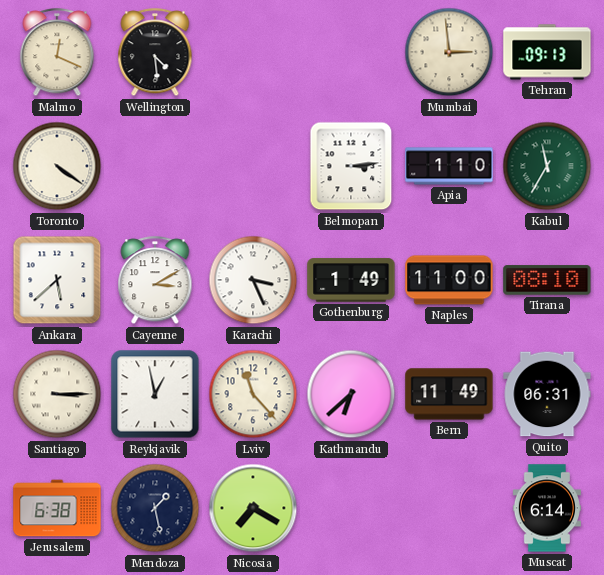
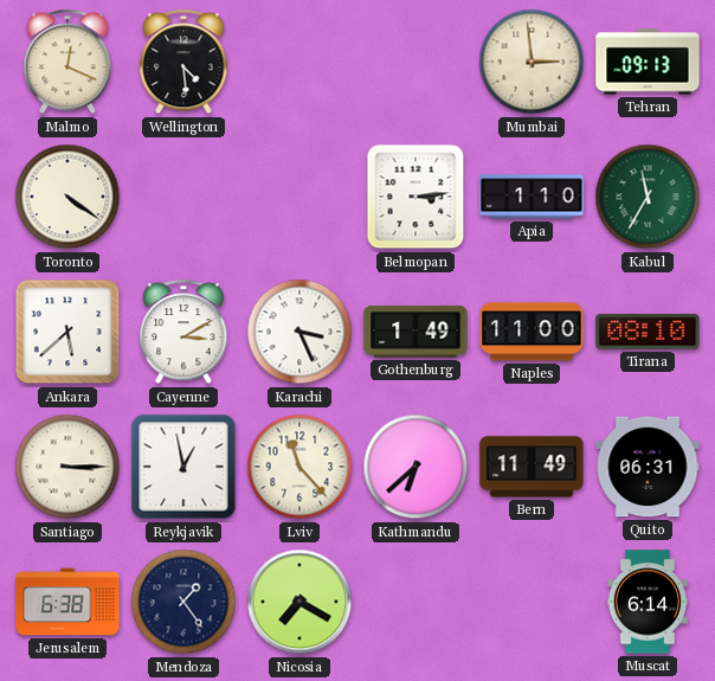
Mendoza: 1:28 -> 1:24
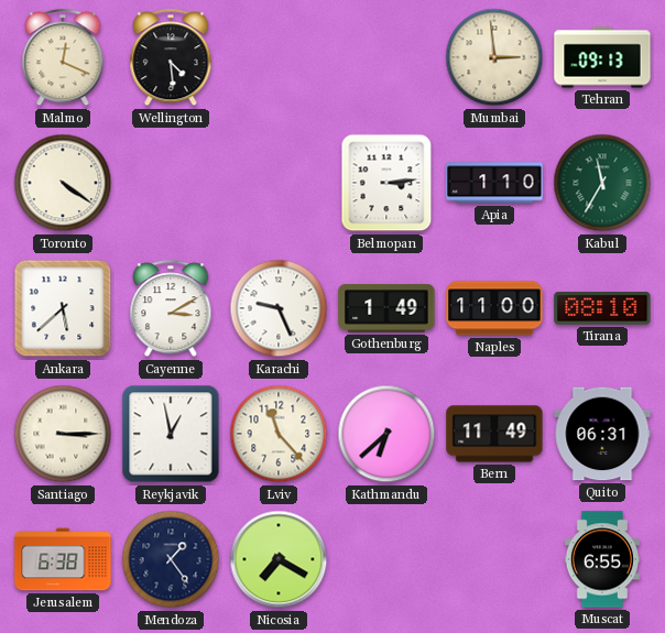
Karachi: 3:26 -> 9:26
Muscat: 6:14 -> 6:55
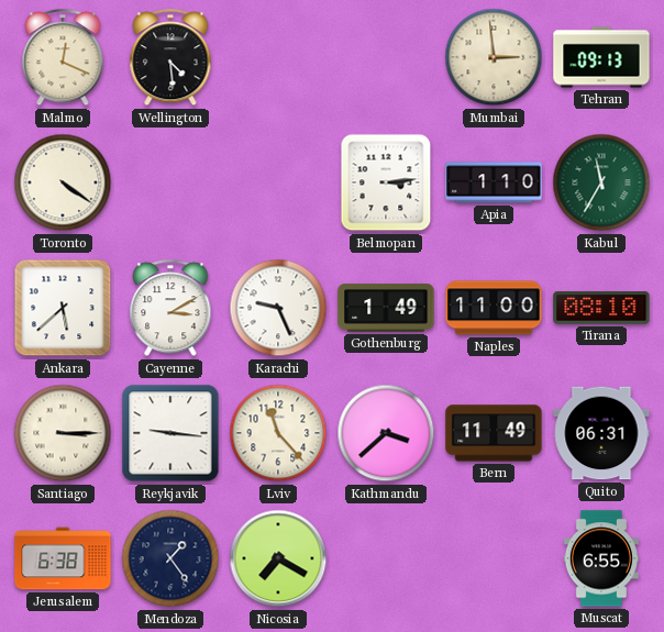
Reykjavik: 12:58 -> 9:16
Kathmandu: 6:38 -> 3:38
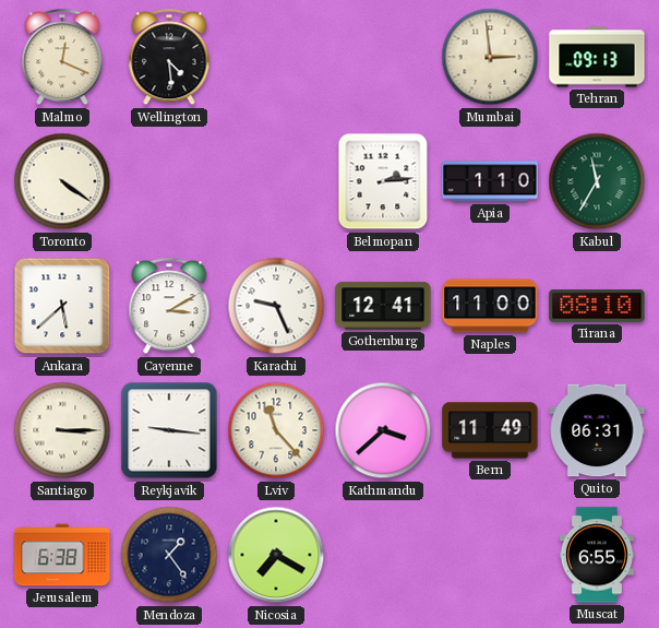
Belmopan: 3:14 -> 2:14
Gothenburg: 1:49 -> 12:41
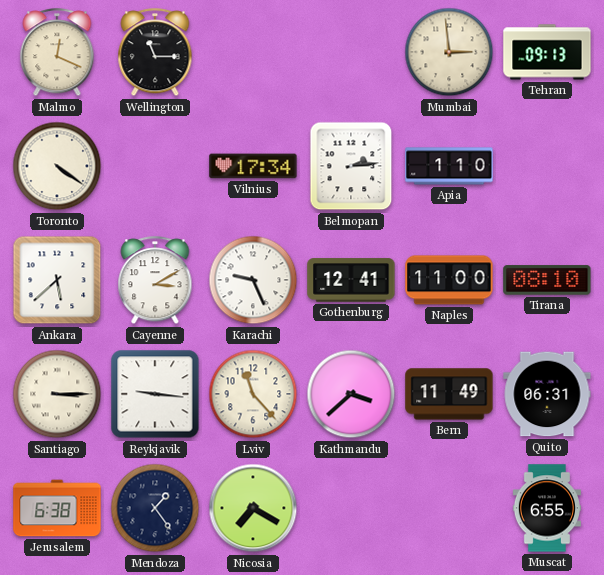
Wellington: 4:29 -> 11:15
Vilnius: none -> 17:34
Kabul: 11:35 -> none
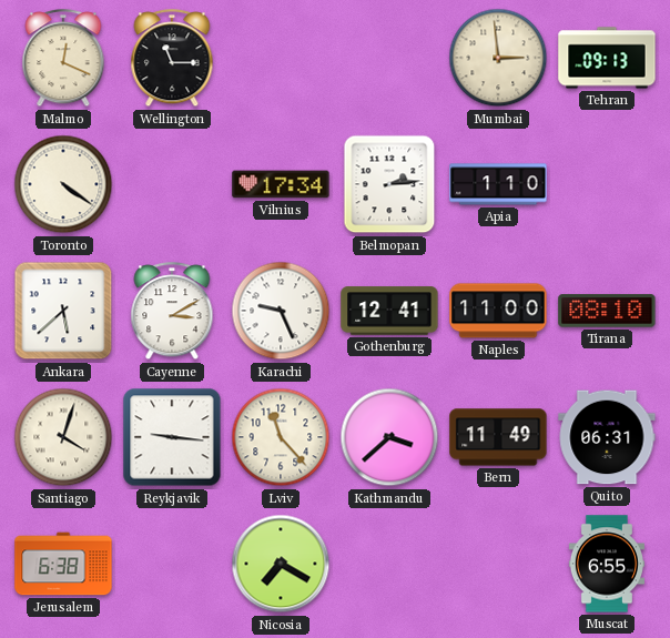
Santiago: 3:15 -> 4:03
Mendoza: 1:24 -> none
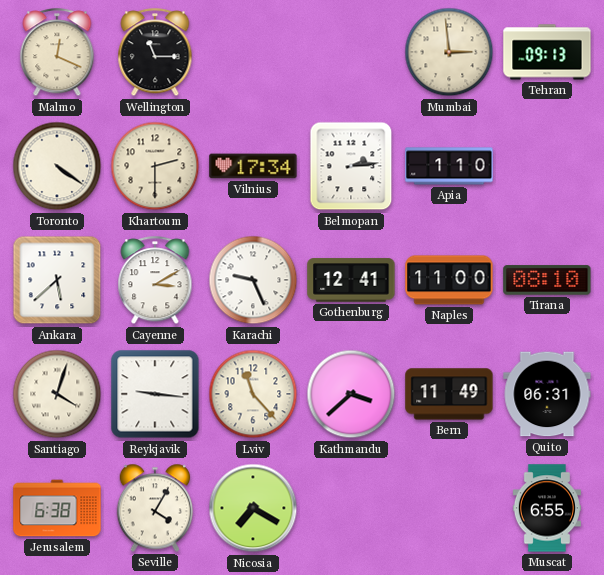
Khartoum: none -> 2:30
Seville: none -> 4:05
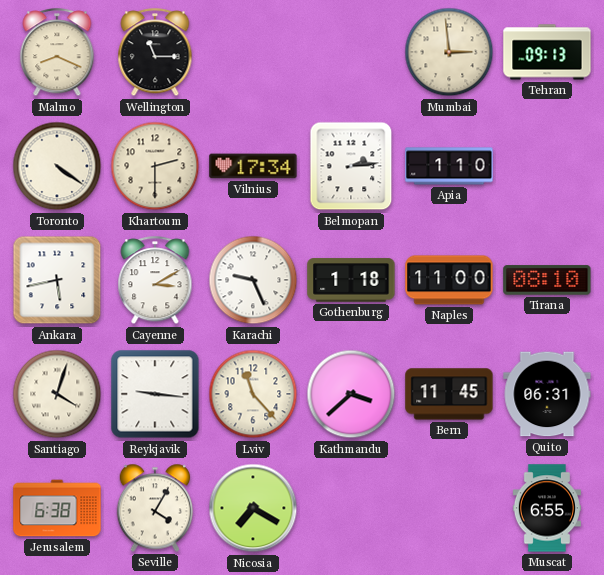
Malmo: 12:19 -> 8:19
Ankara: 5:38 -> 5:43
Gothenburg: 12:41 -> 1:18
Bern: 11:49 -> 11:45
